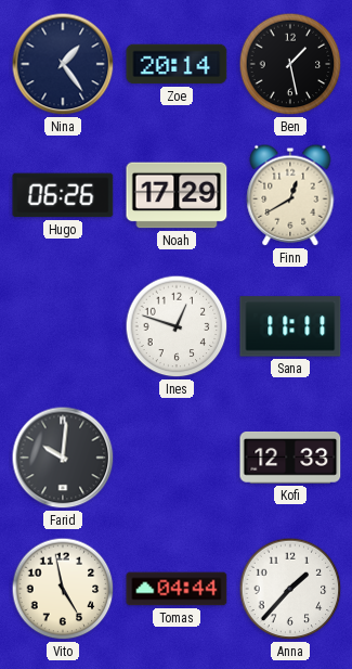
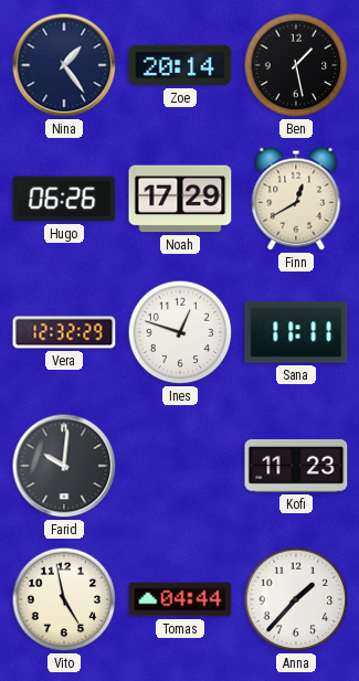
Vera: none -> 12:32
Kofi: 12:33 -> 11:23
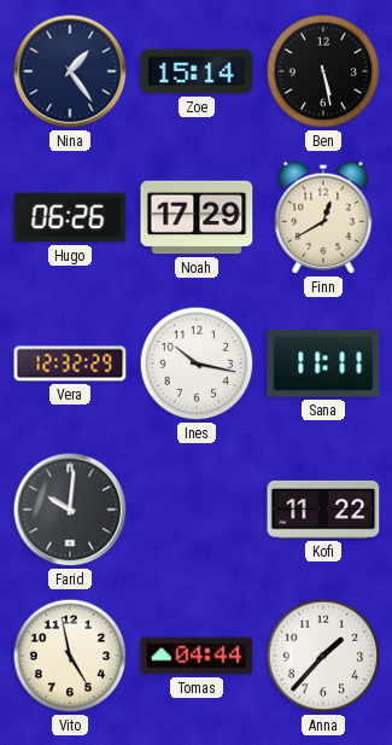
Zoe: 20:14 -> 15:14
Ben: 1:28 -> 5:28
Ines: 12:48 -> 10:17
Kofi: 11:23 -> 11:22
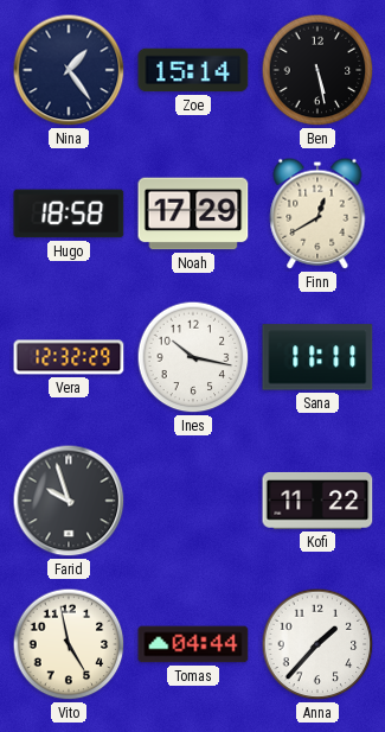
Hugo: 06:26 -> 18:58
Farid: 10:01 -> 9:57
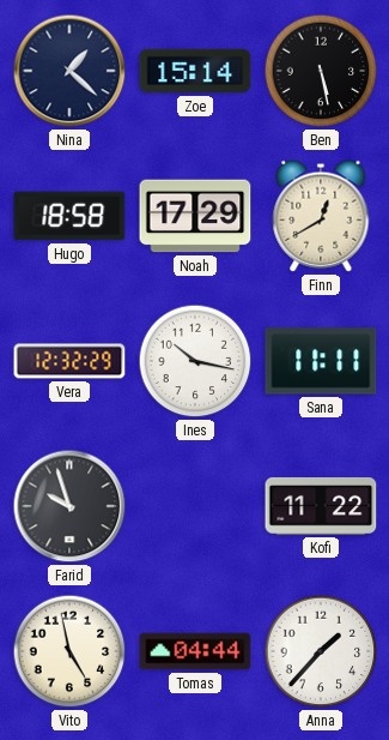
Nina: 1:24 -> 1:22
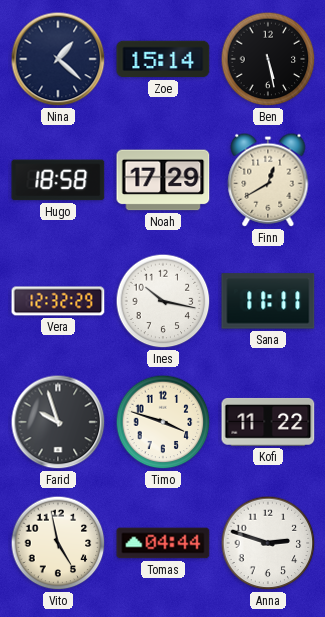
Timo: none -> 3:48
Anna: 1:37 -> 2:48
